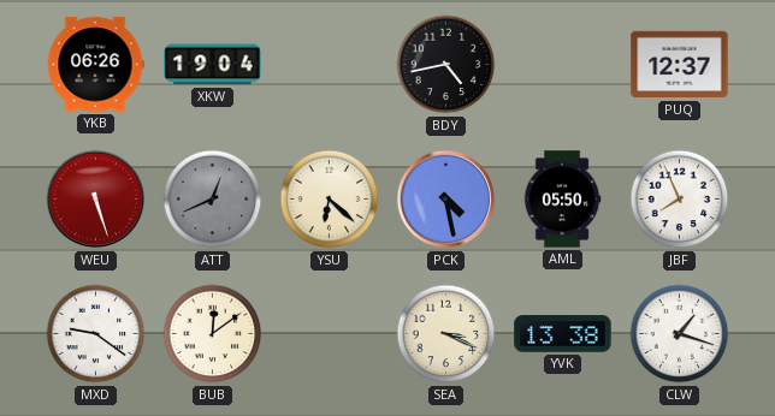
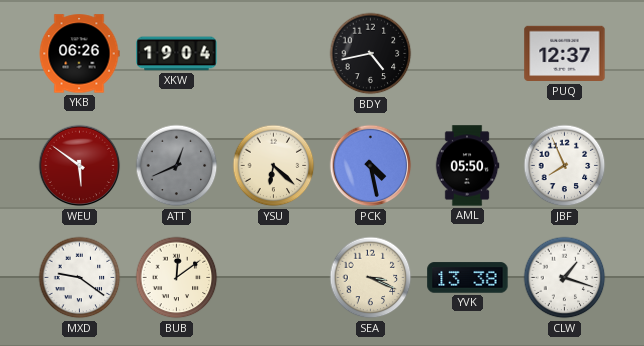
WEU: 5:27 -> 5:51
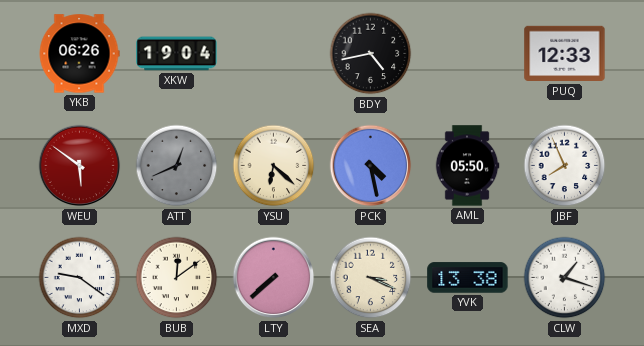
PUQ: 12:37 -> 12:33
LTY: none -> 7:38
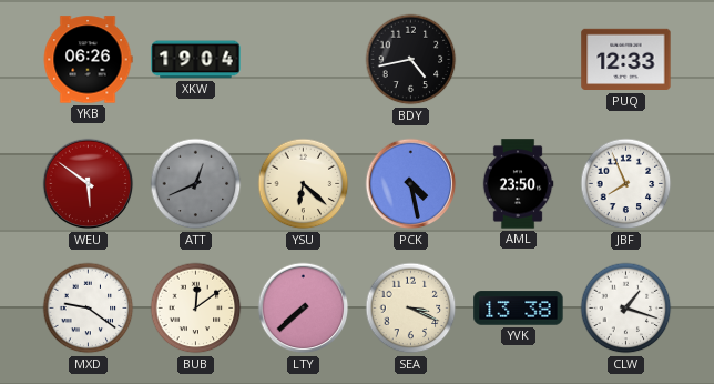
AML: 05:50 -> 23:50
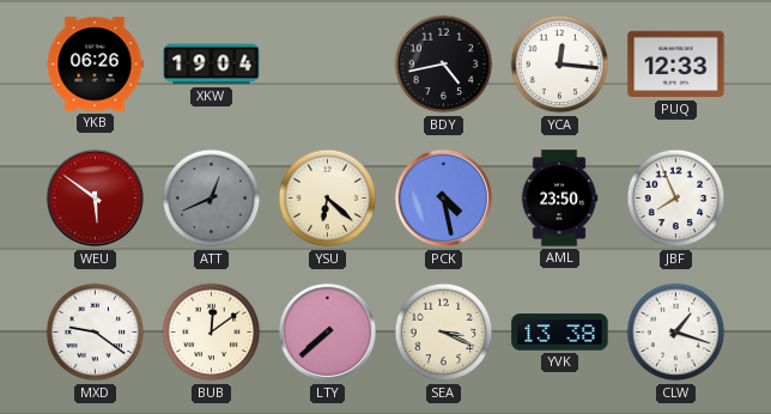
YCA: none -> 12:16
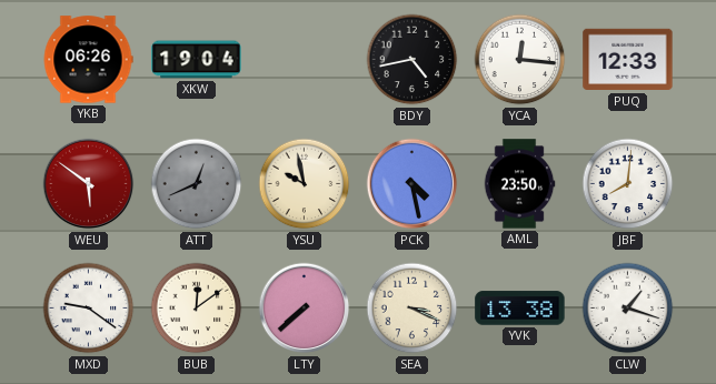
YSU: 6:22 -> 9:58
JBF: 7:56 -> 8:01
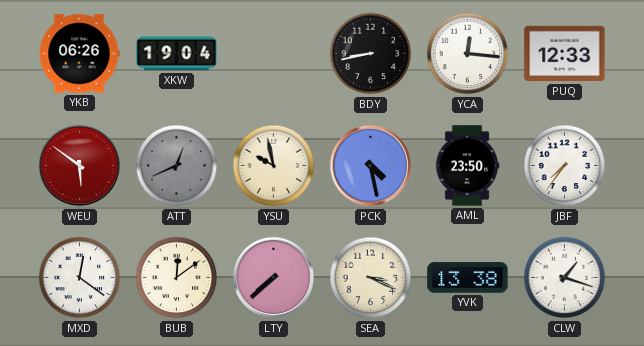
BDY: 4:43 -> 8:43
JBF: 8:01 -> 7:36
MXD: 9:21 -> 12:21
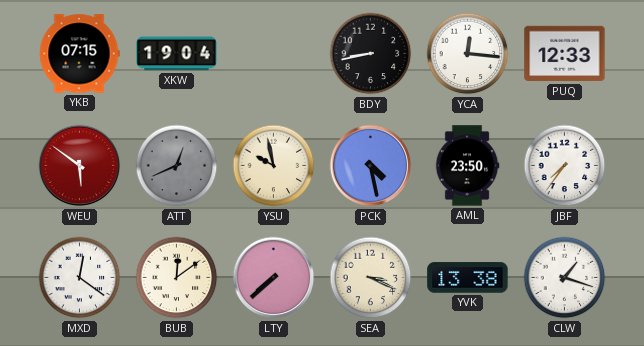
YKB: 06:26 -> 07:15
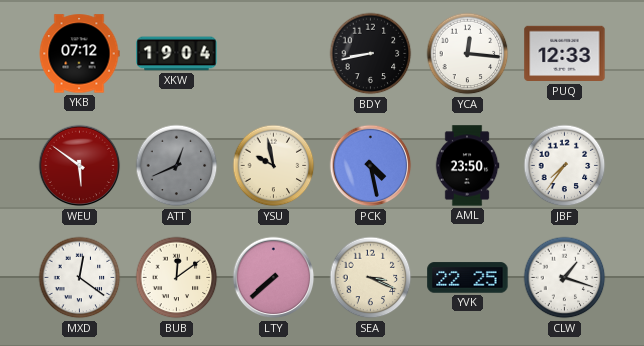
YKB: 07:15 -> 07:12
YVK: 13:38 -> 22:25
